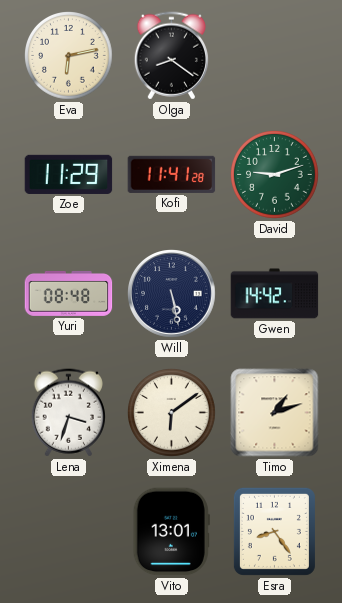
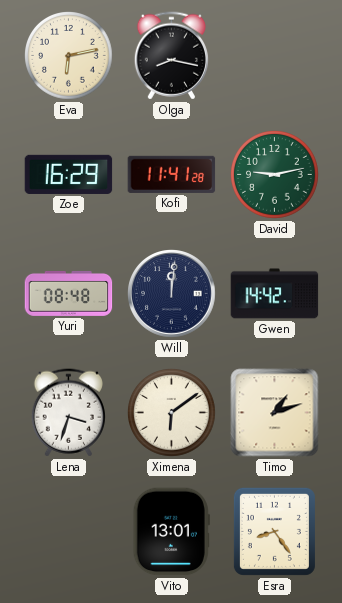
Olga: 8:21 -> 8:17
Zoe: 11:29 -> 16:29
David: 9:12 -> 9:13
Will: 5:28 -> 12:01
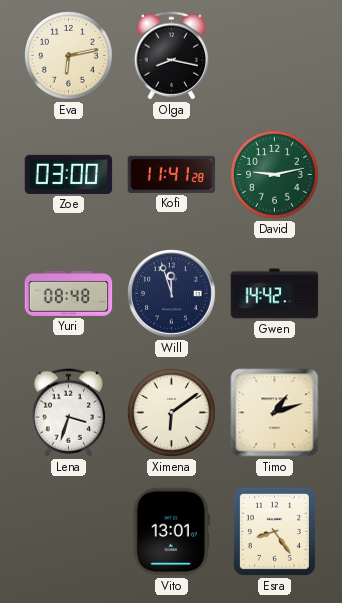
Zoe: 16:29 -> 03:00
Will: 12:01 -> 11:57
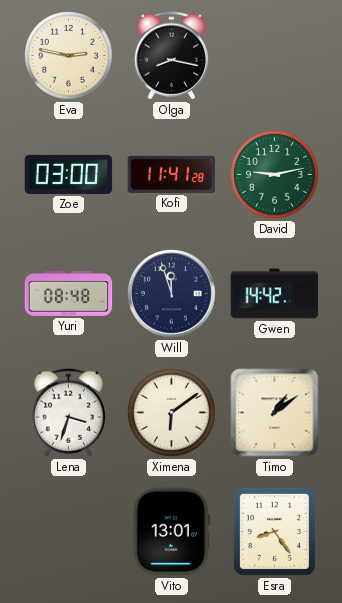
Eva: 6:13 -> 2:47
Timo: 1:12 -> 1:09
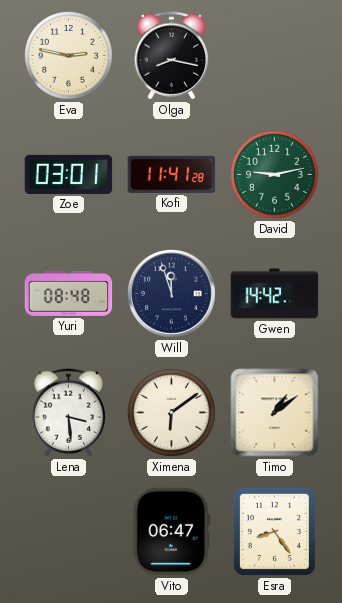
Zoe: 03:00 -> 03:01
Lena: 3:33 -> 3:29
Vito: 13:01 -> 06:47
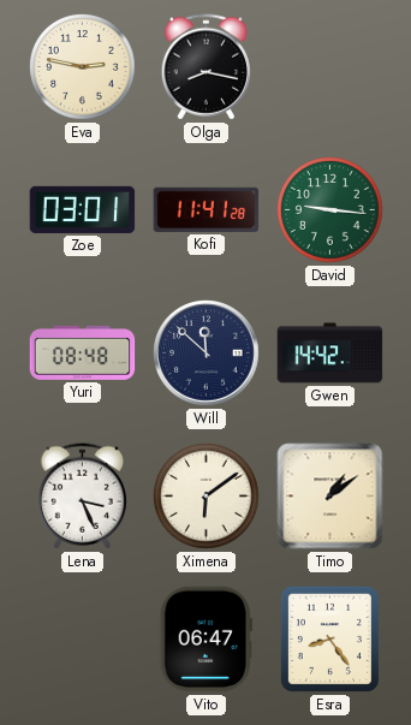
David: 9:13 -> 9:16
Will: 11:57 -> 11:52
Lena: 3:29 -> 3:26
